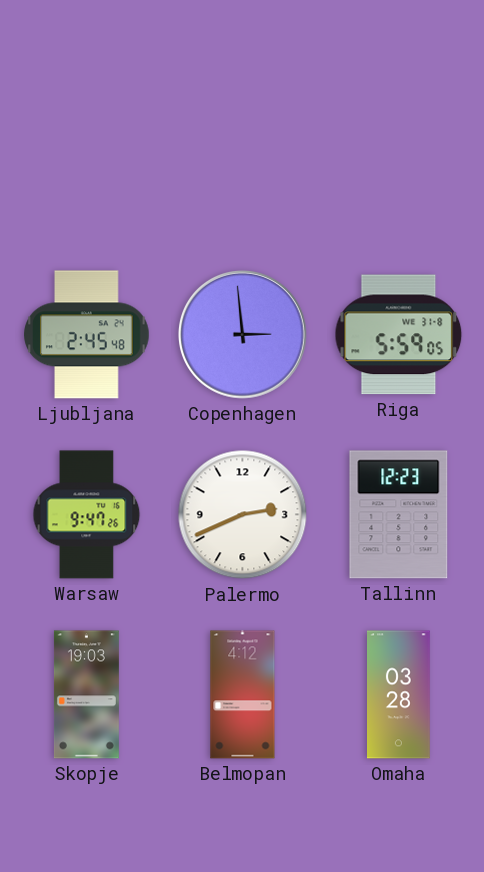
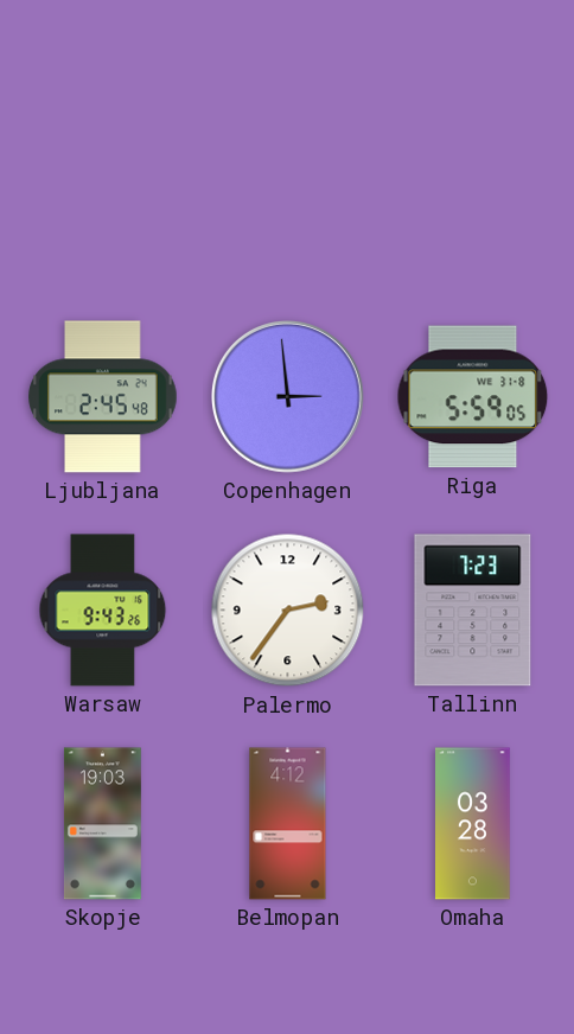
Warsaw: 9:47 -> 9:43
Palermo: 2:41 -> 2:36
Tallinn: 12:23 -> 7:23
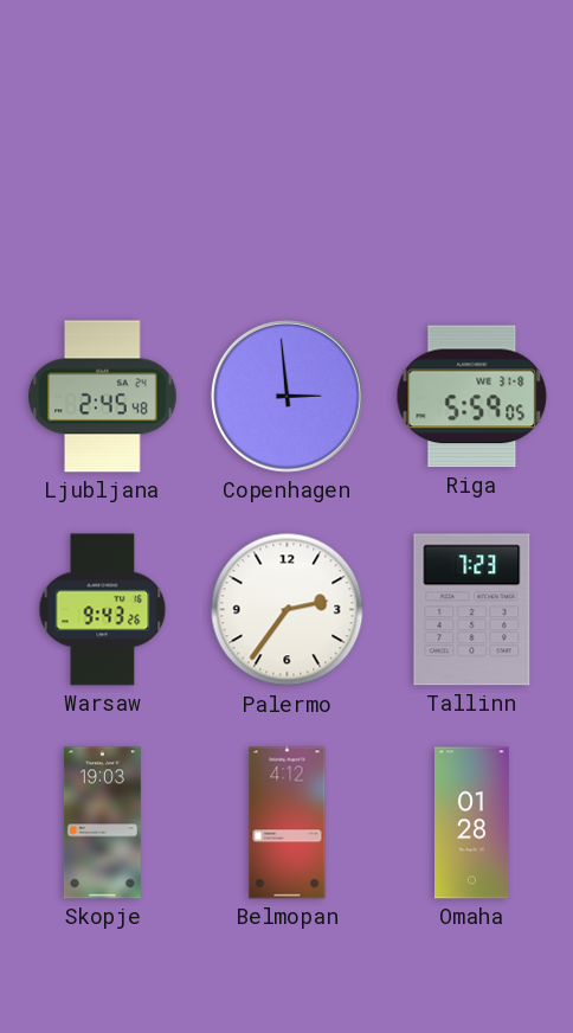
Omaha: 03:28 -> 01:28
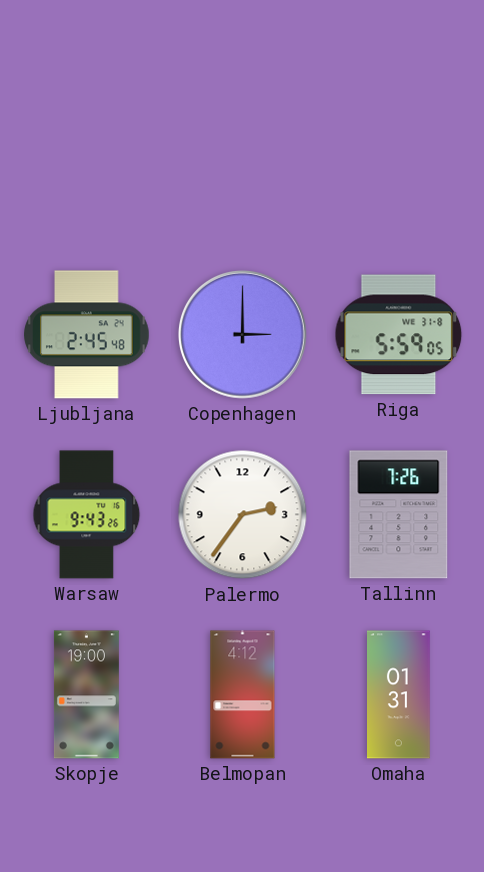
Copenhagen: 2:59 -> 3:00
Tallinn: 7:23 -> 7:26
Skopje: 19:03 -> 19:00
Omaha: 01:28 -> 01:31
